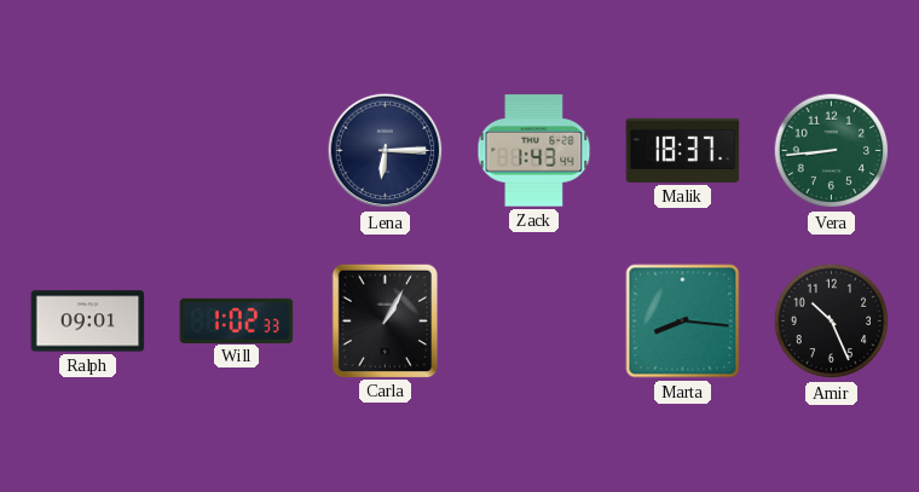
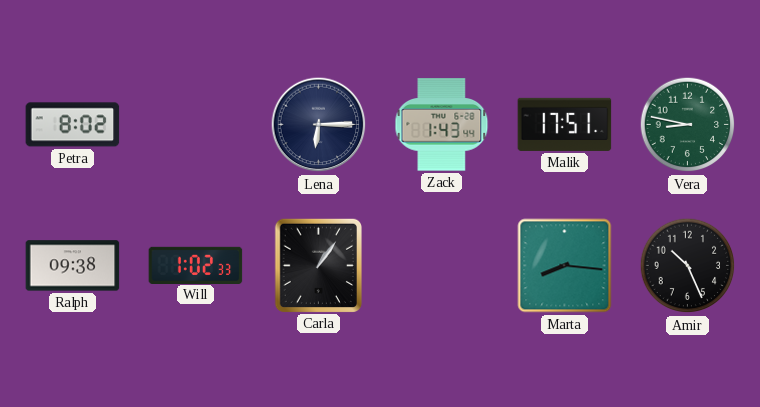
Petra: none -> 8:02
Malik: 18:37 -> 17:51
Vera: 8:44 -> 8:47
Ralph: 09:01 -> 09:38
Carla: 1:05 -> 1:06
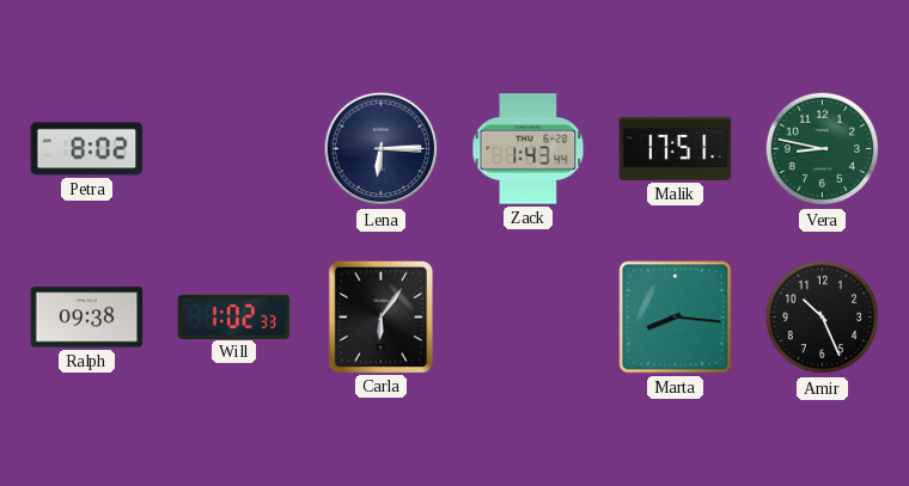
Carla: 1:06 -> 6:06
